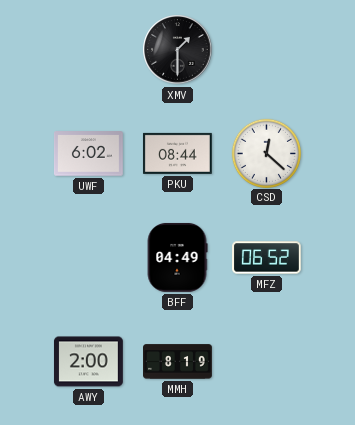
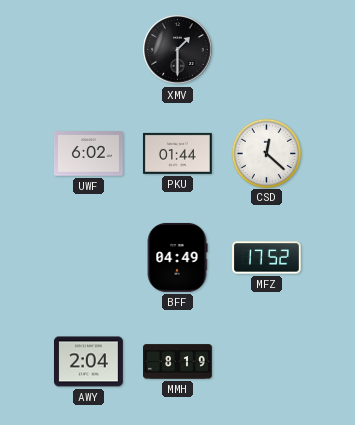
PKU: 08:44 -> 01:44
MFZ: 06:52 -> 17:52
AWY: 2:00 -> 2:04
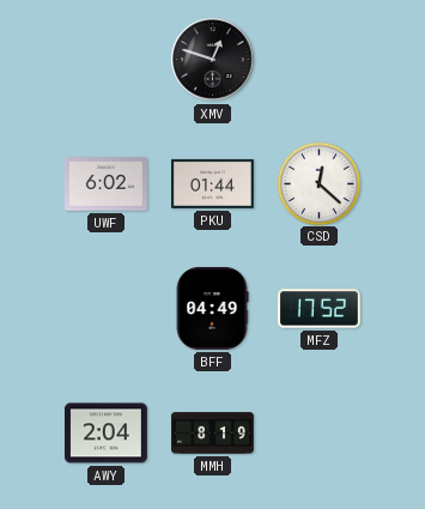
XMV: 1:30 -> 12:48
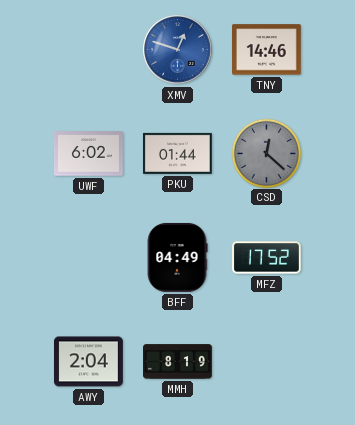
XMV dial: black -> blue
TNY: none -> 14:46
CSD dial: white -> grey
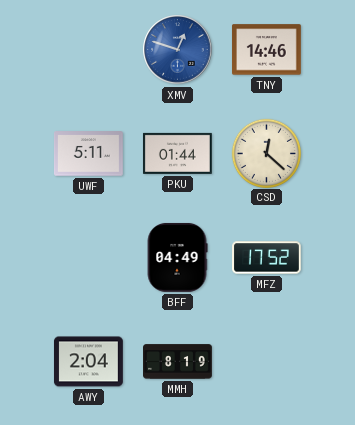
UWF: 6:02 -> 5:11
CSD dial: grey -> cream
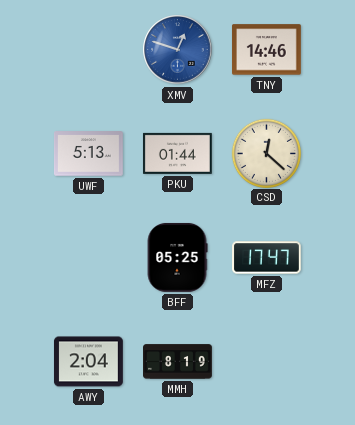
UWF: 5:11 -> 5:13
BFF: 04:49 -> 05:25
MFZ: 17:52 -> 17:47
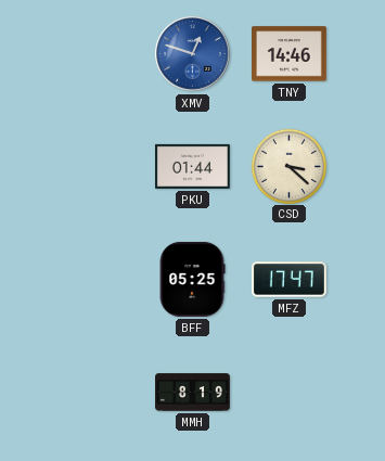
UWF: 5:13 -> none
CSD: 12:22 -> 3:22
AWY: 2:04 -> none
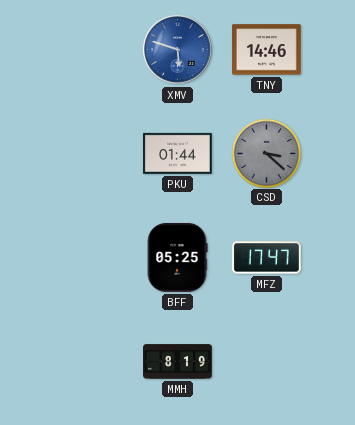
XMV: 12:48 -> 5:48
CSD dial: cream -> grey
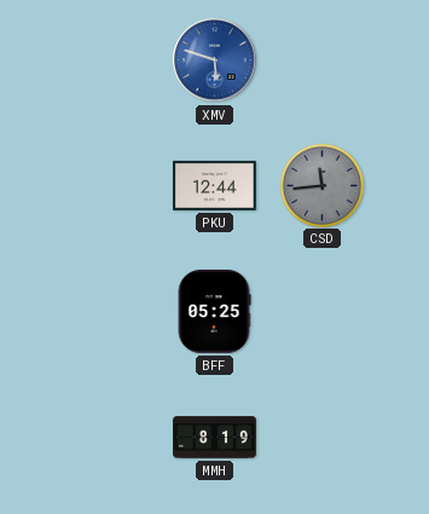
TNY: 14:46 -> none
PKU: 01:44 -> 12:44
CSD: 3:22 -> 11:44
MFZ: 17:47 -> none
